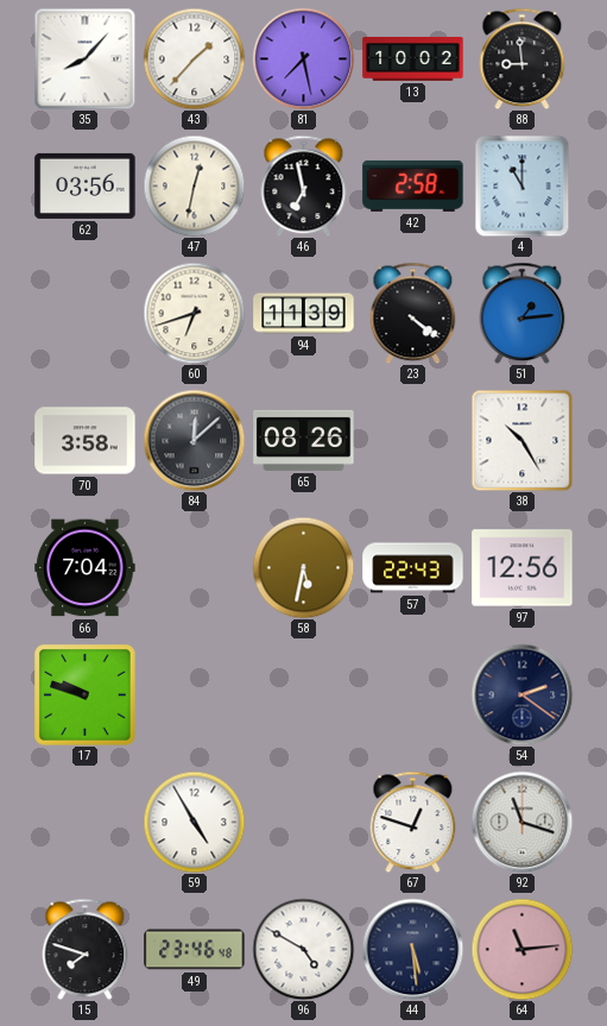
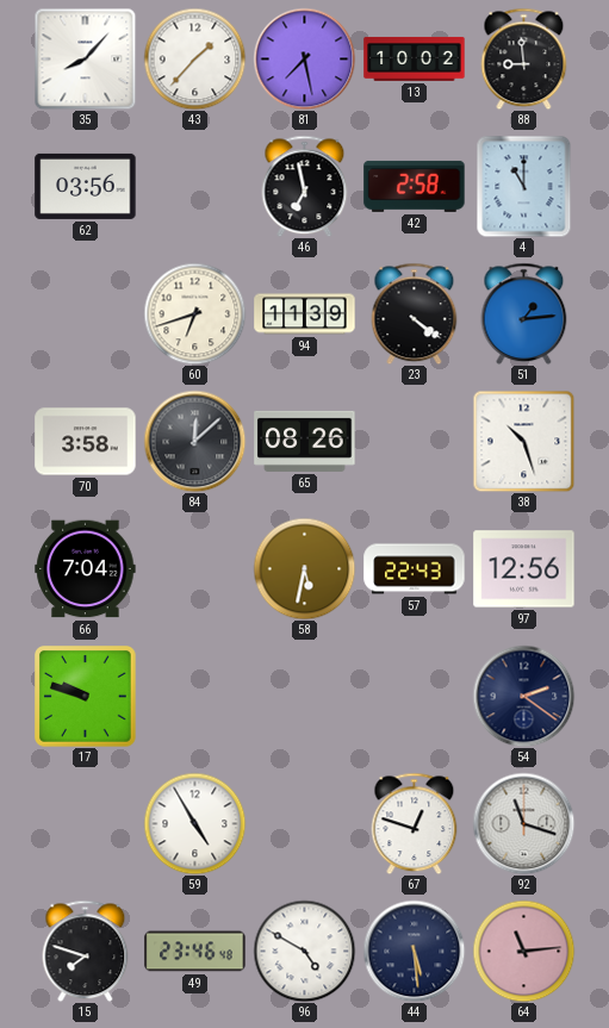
47: 12:32 -> none
38: 10:25 -> 10:27
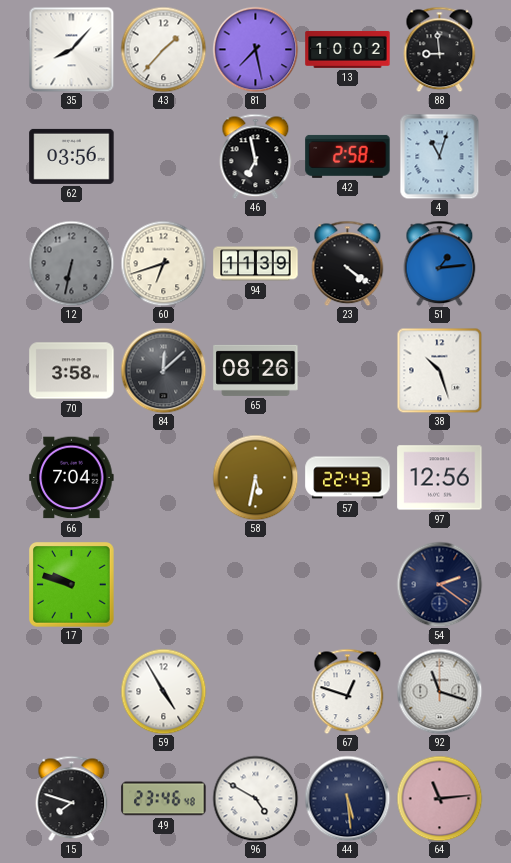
4: 11:00 -> 11:03
12: none -> 6:32
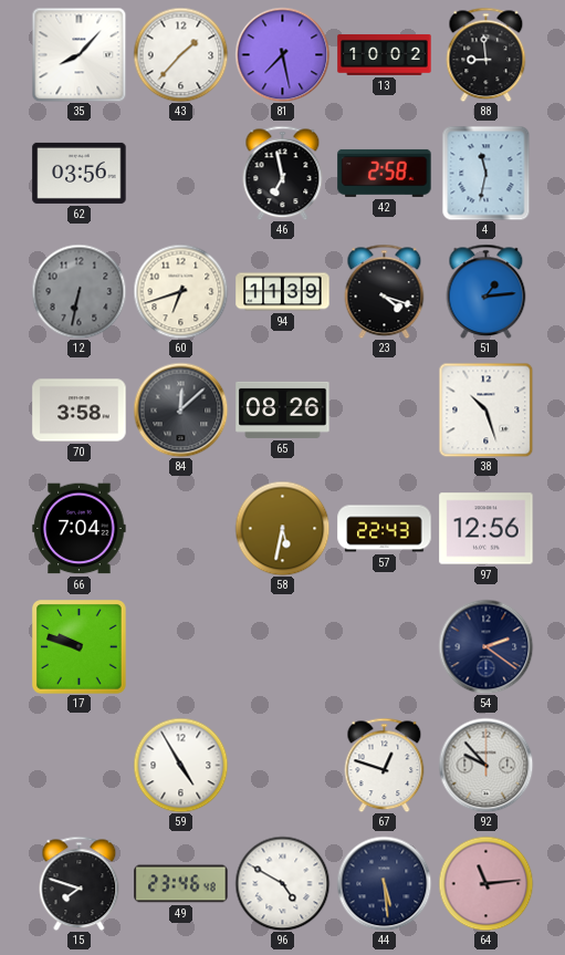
4: 11:03 -> 11:32
23: 4:21 -> 4:18
92: 11:18 -> 9:53
